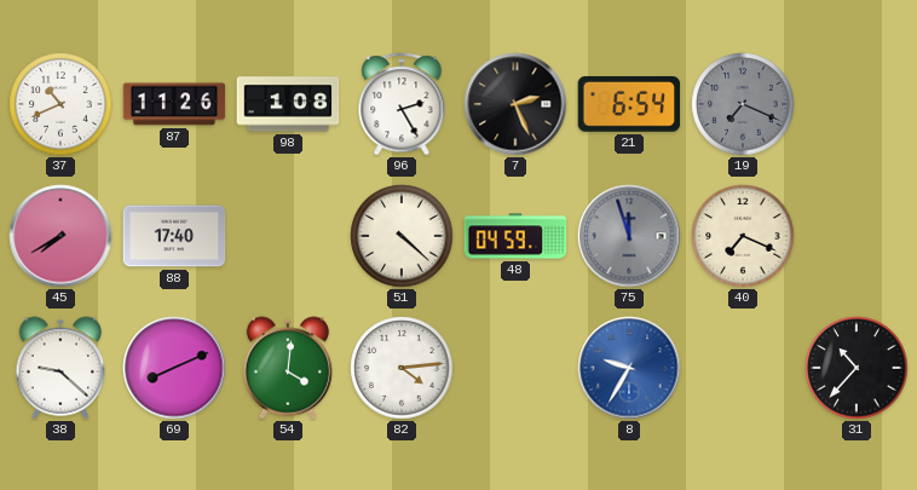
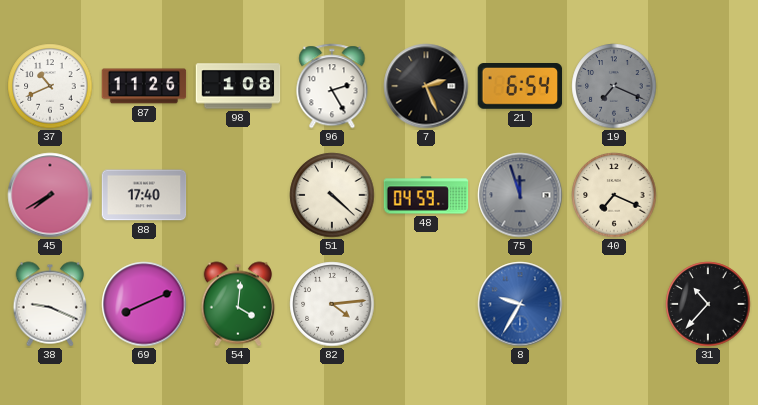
38: 9:22 -> 9:19
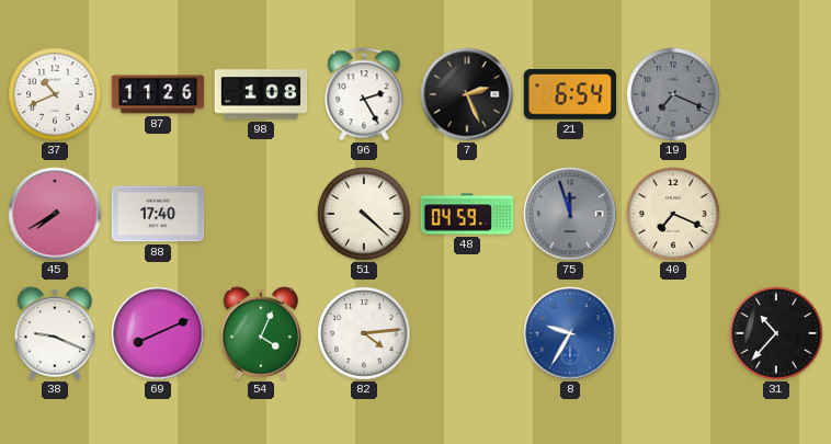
54: 4:01 -> 4:04
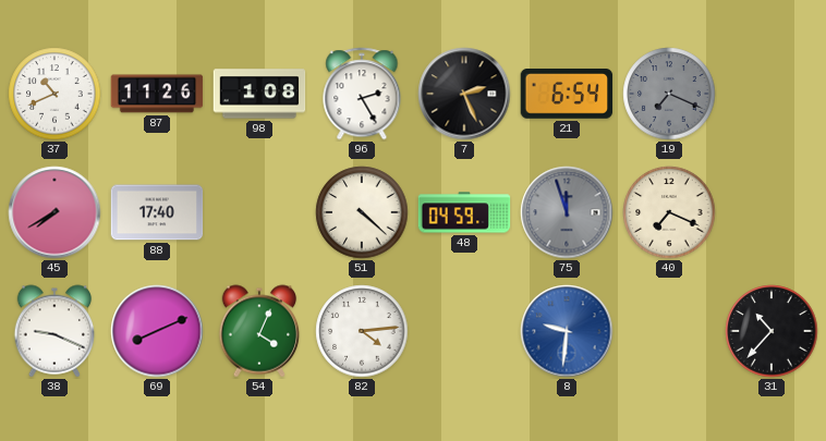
8: 9:35 -> 9:31
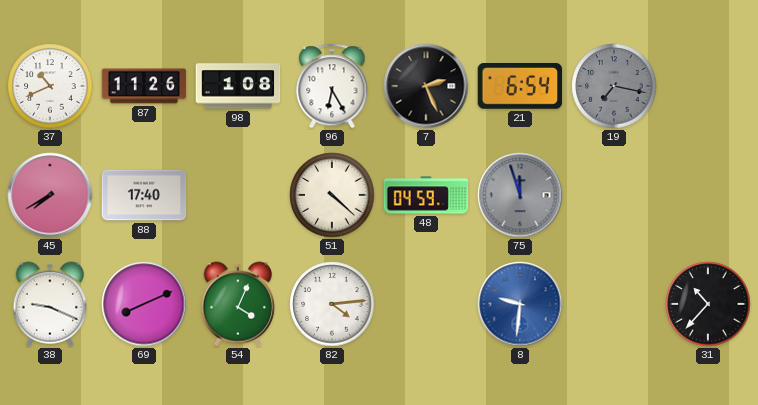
96: 2:25 -> 6:25
19: 7:19 -> 7:17
40: 7:19 -> none
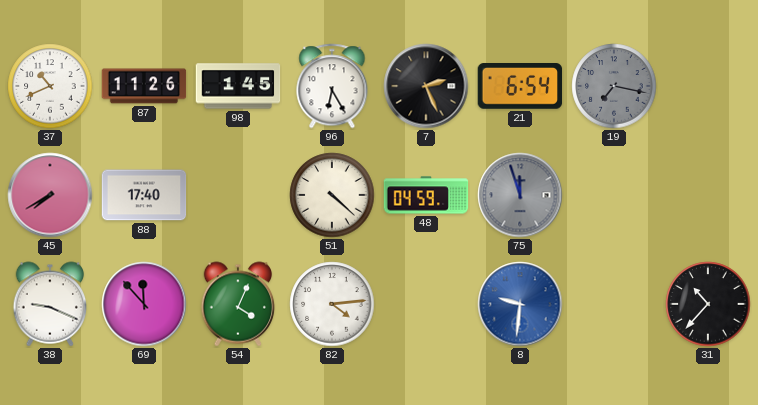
98: 1:08 -> 1:45
69: 8:11 -> 11:53
